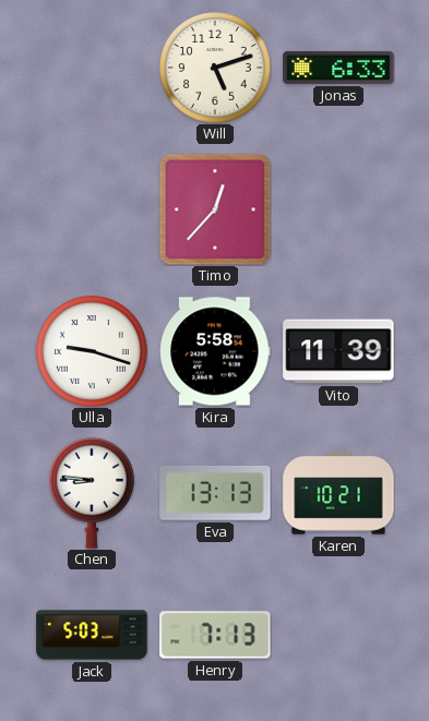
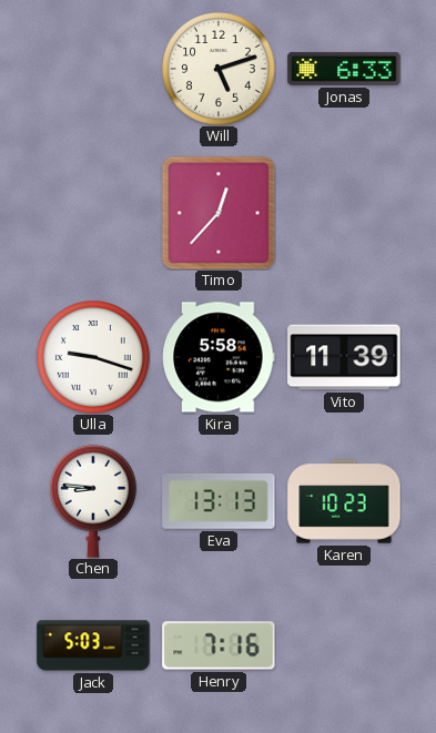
Karen: 10:21 -> 10:23
Henry: 7:13 -> 7:16
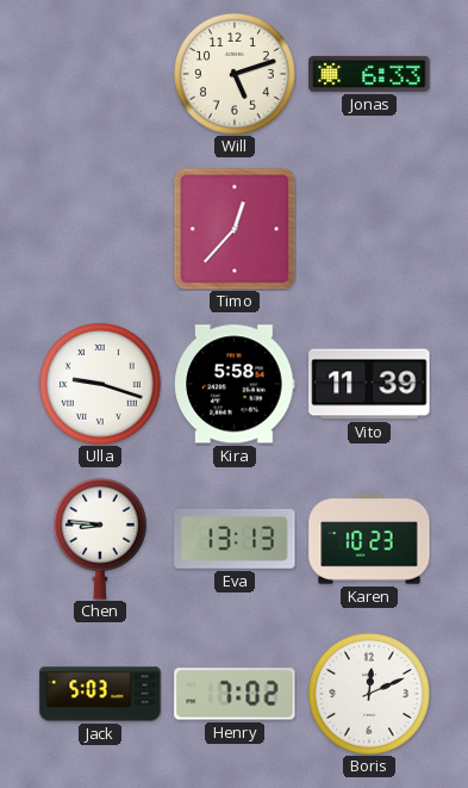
Henry: 7:16 -> 7:02
Boris: none -> 12:11
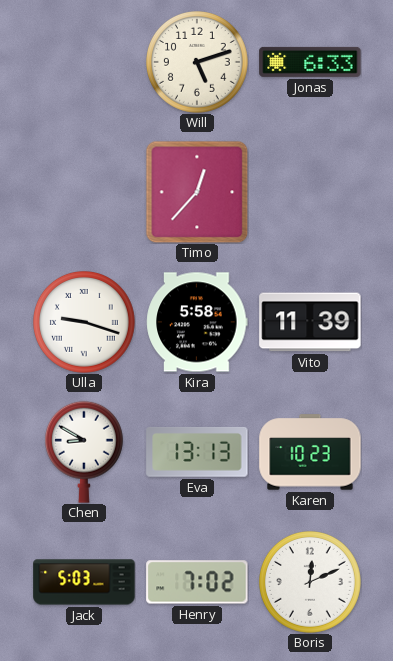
Chen: 8:46 -> 8:50
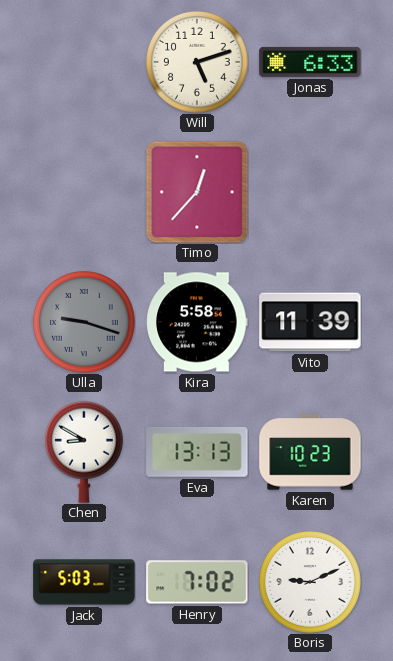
Ulla dial: white -> grey
Boris: 12:11 -> 9:11
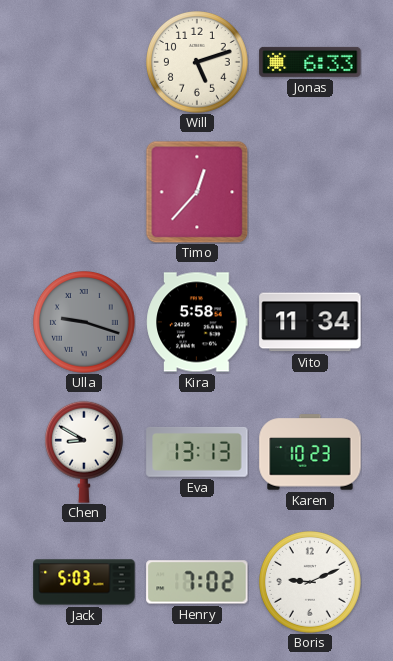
Vito: 11:39 -> 11:34
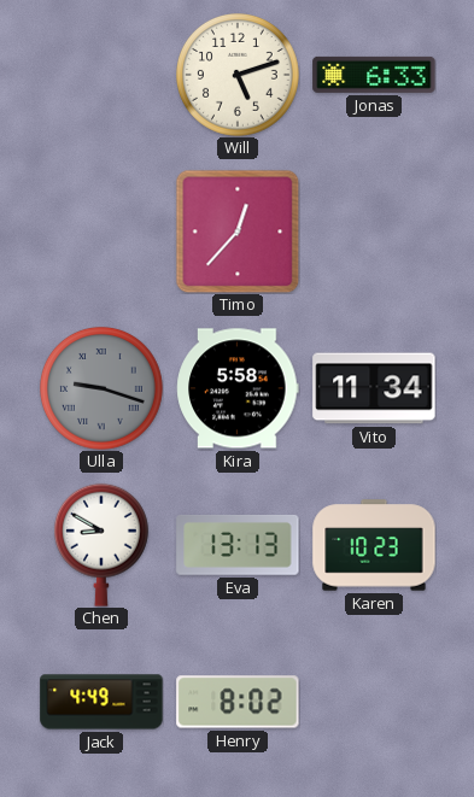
Jack: 5:03 -> 4:49
Henry: 7:02 -> 8:02
Boris: 9:11 -> none
